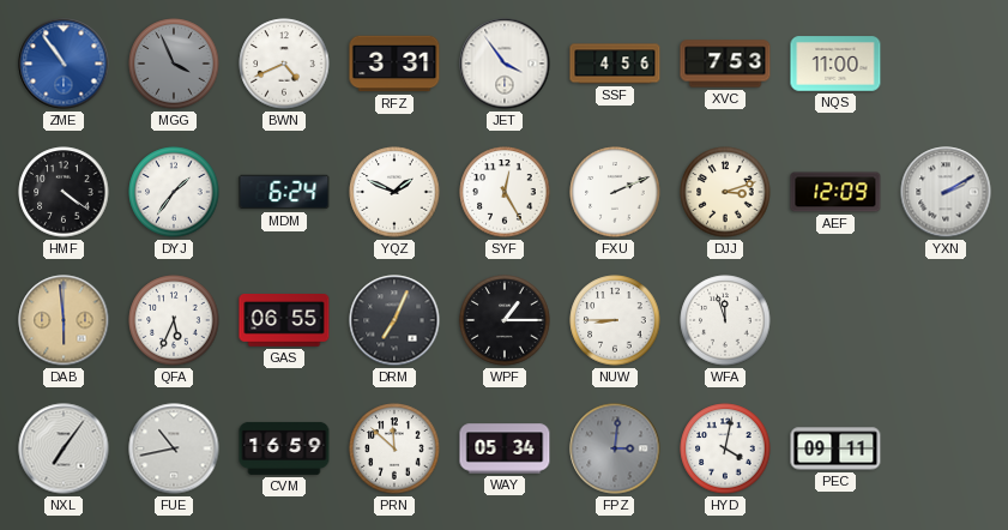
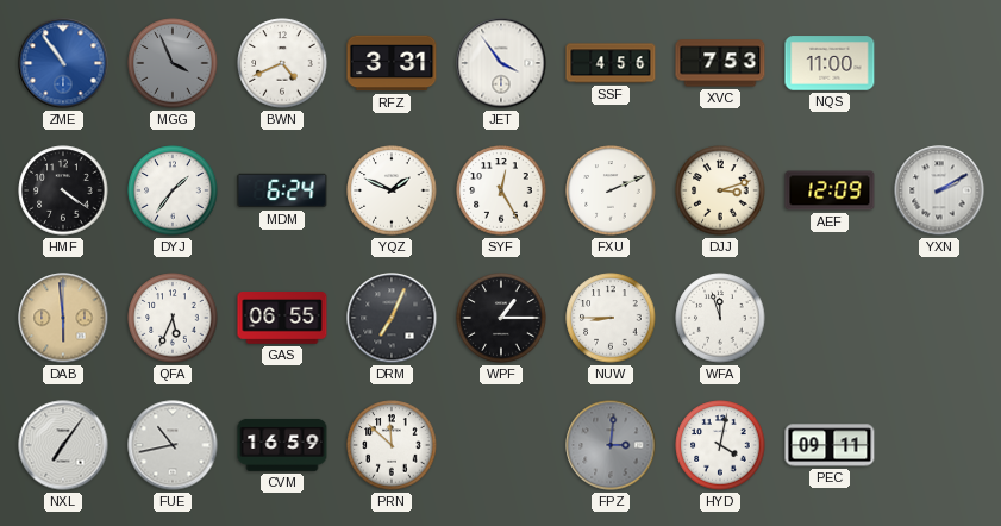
WAY: 05:34 -> none
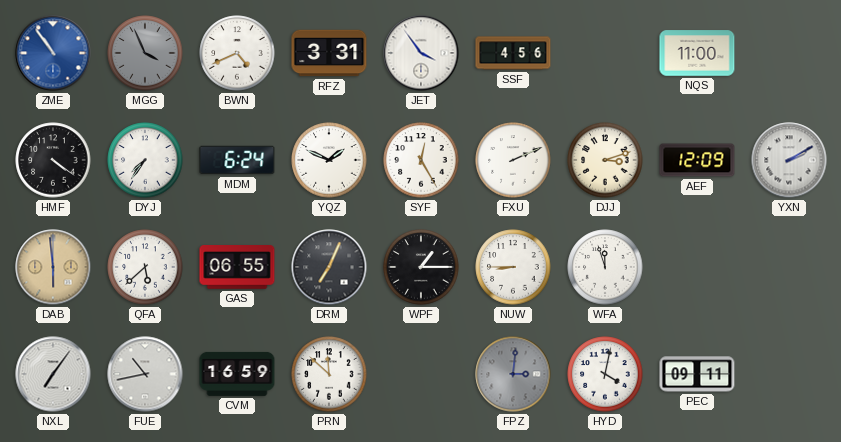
XVC: 7:53 -> none
DYJ: 1:36 -> 7:36
QFA: 5:34 -> 5:38
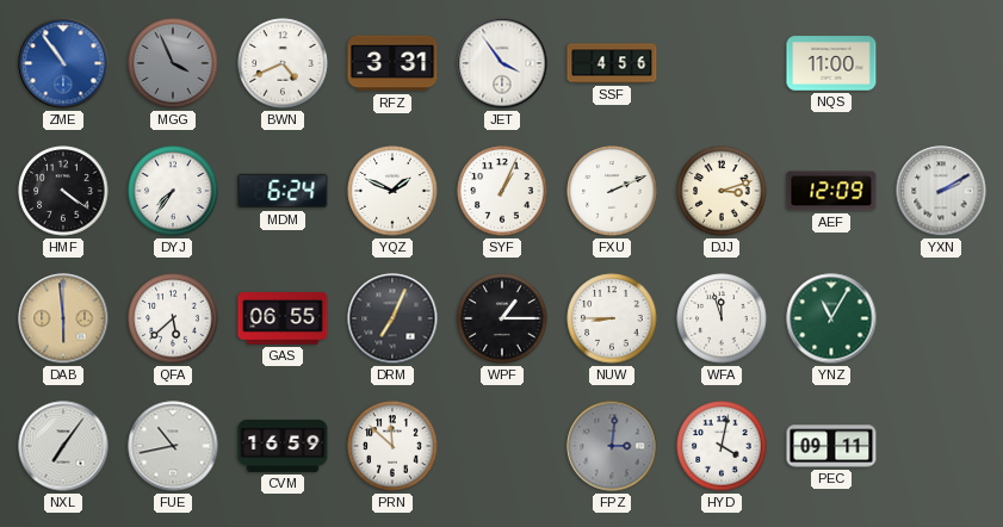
SYF: 12:25 -> 1:04
YNZ: none -> 11:05
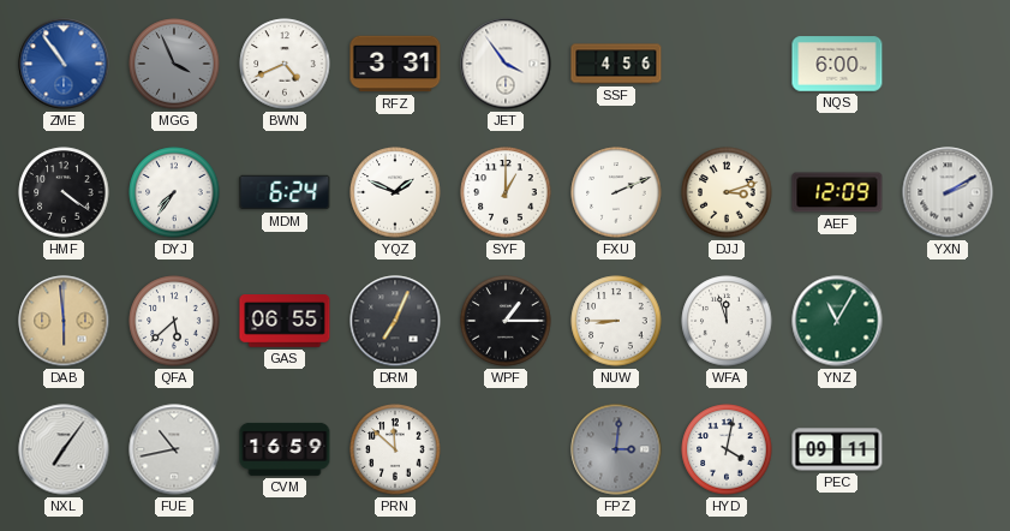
NQS: 11:00 -> 6:00
SYF: 1:04 -> 1:00
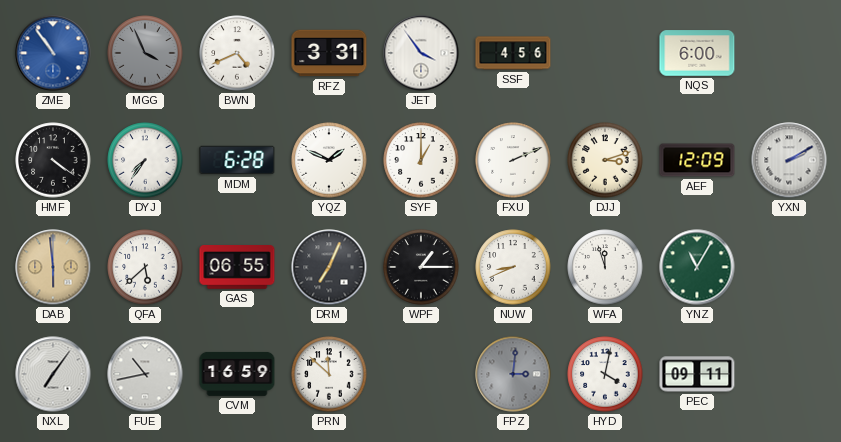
MDM: 6:24 -> 6:28
NUW: 8:45 -> 8:41
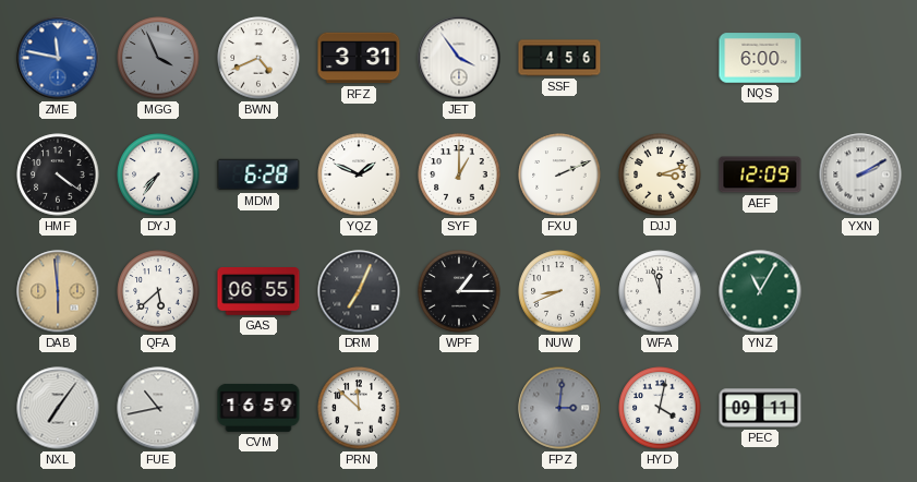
ZME: 10:54 -> 11:47
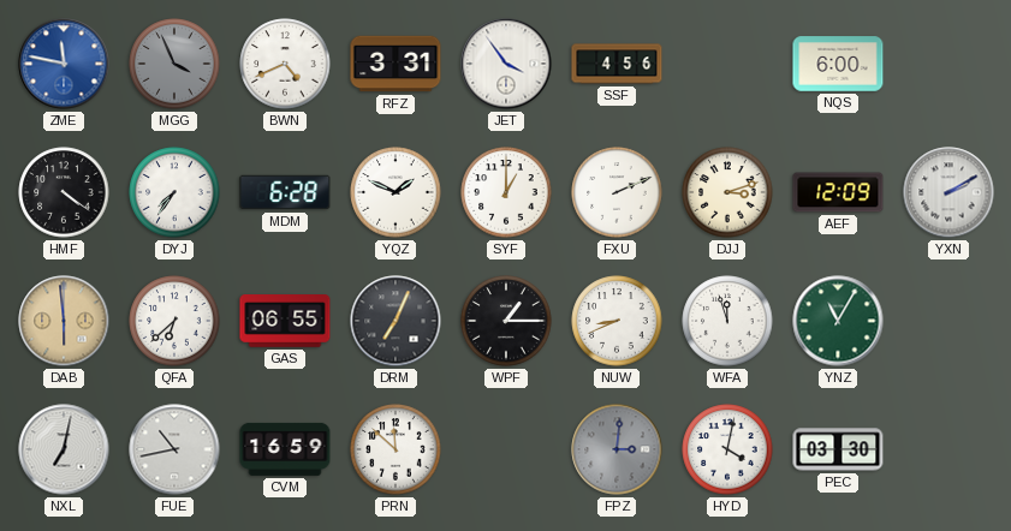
QFA: 5:38 -> 6:38
NXL: 7:06 -> 7:02
PEC: 09:11 -> 03:30
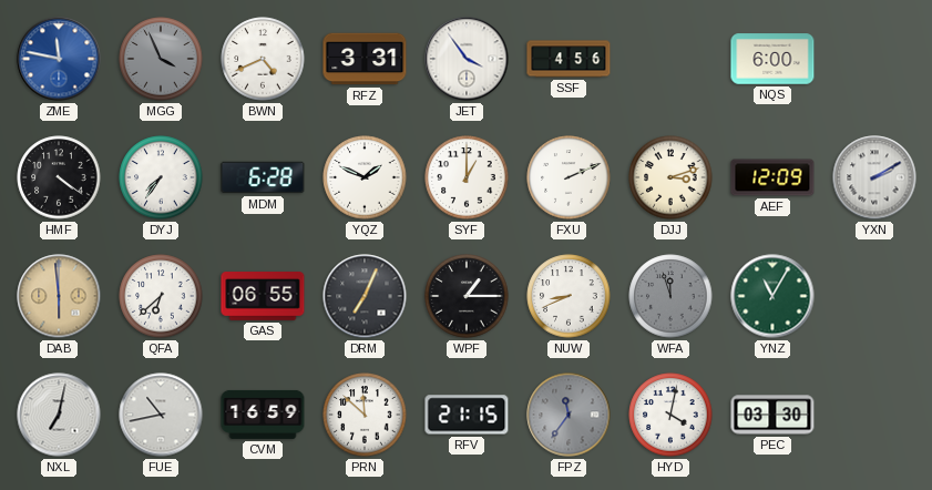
WFA dial: white -> grey
RFV: none -> 21:15
FPZ: 3:01 -> 11:36
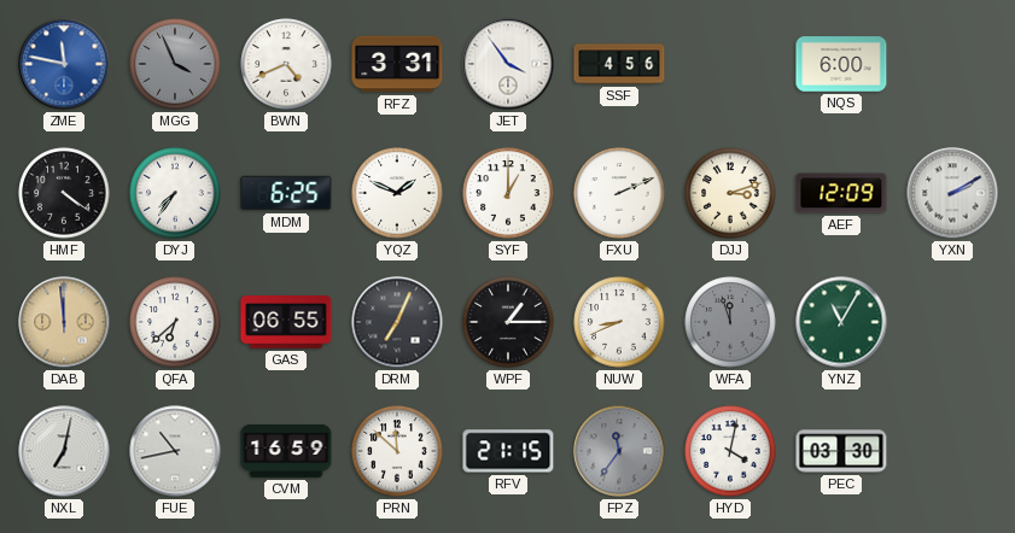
MDM: 6:28 -> 6:25
DAB: 5:59 -> 11:59
